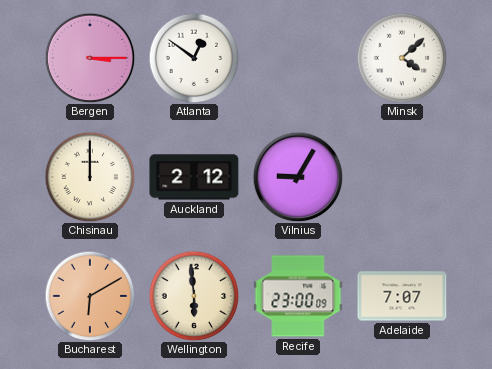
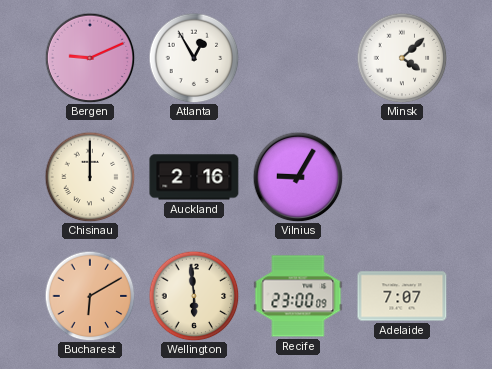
Bergen: 3:15 -> 9:11
Atlanta: 12:51 -> 12:55
Auckland: 2:12 -> 2:16
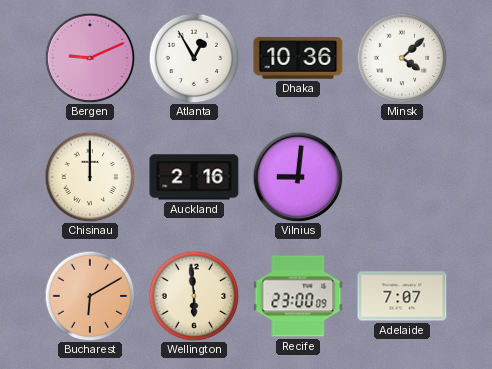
Dhaka: none -> 10:36
Vilnius: 9:05 -> 9:01
